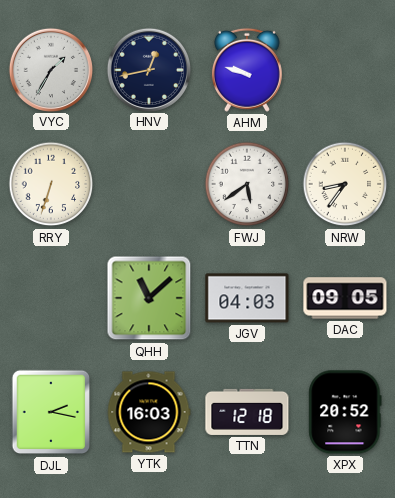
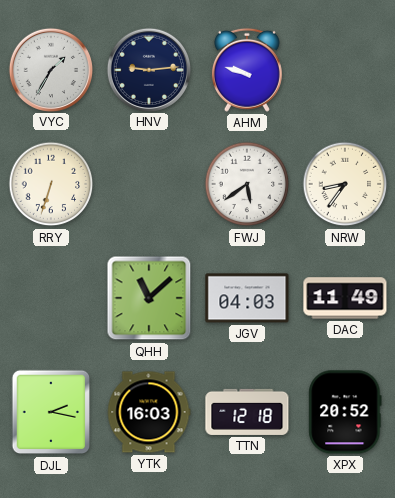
HNV: 12:43 -> 9:14
DAC: 09:05 -> 11:49
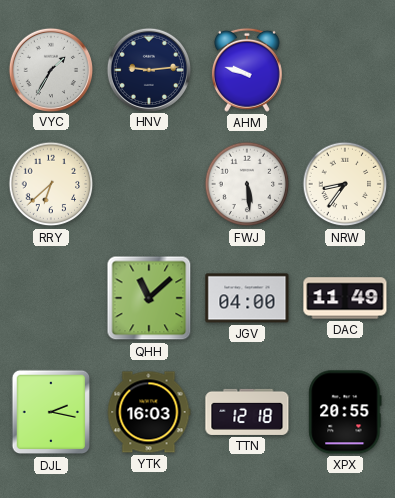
RRY: 6:33 -> 6:38
FWJ: 5:39 -> 5:29
JGV: 04:03 -> 04:00
XPX: 20:52 -> 20:55
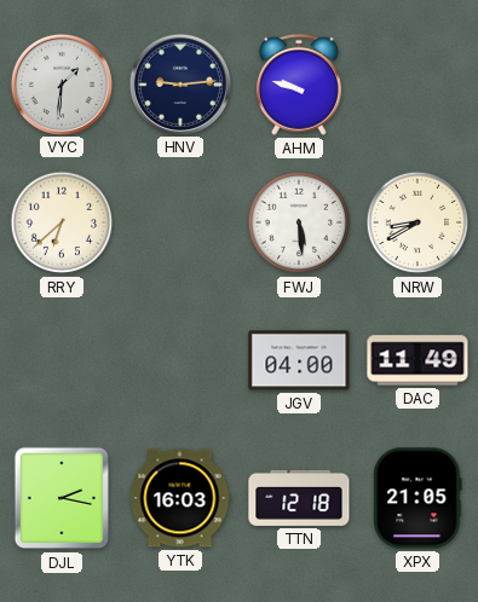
VYC: 1:35 -> 1:31
NRW: 8:36 -> 8:40
QHH: 11:08 -> none
XPX: 20:55 -> 21:05
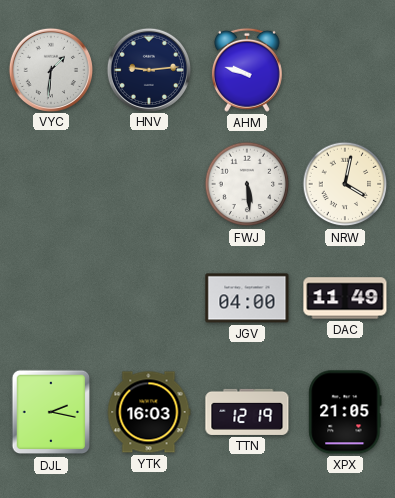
RRY: 6:38 -> none
NRW: 8:40 -> 4:02
TTN: 12:18 -> 12:19
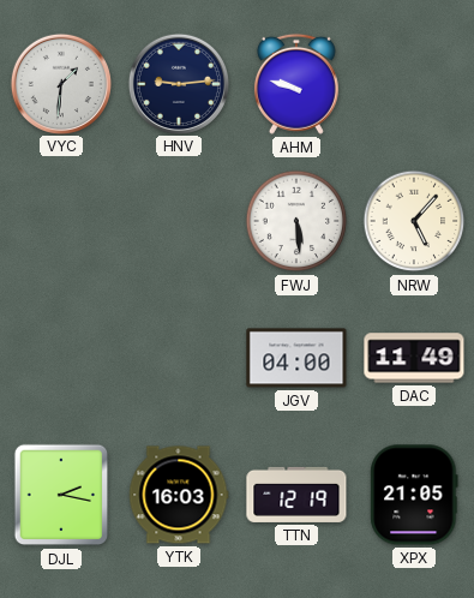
NRW: 4:02 -> 5:07
